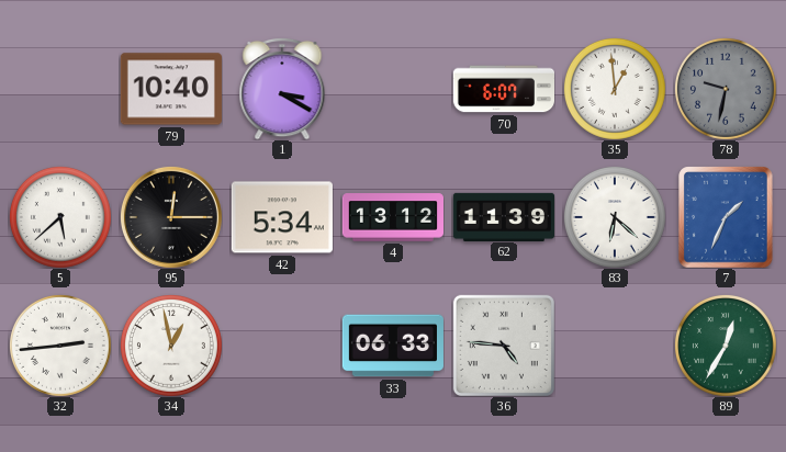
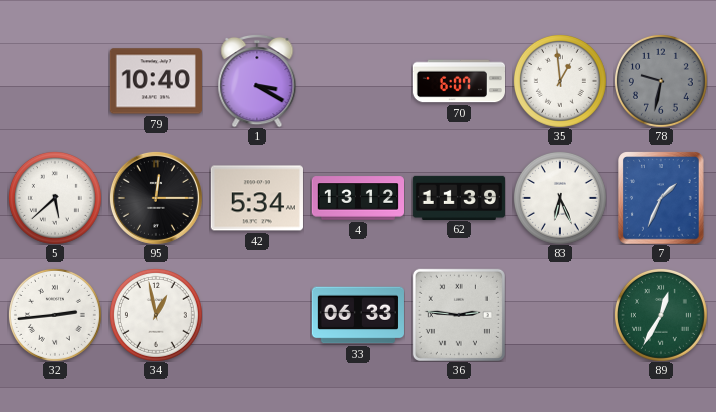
83: 6:22 -> 6:26
36: 4:46 -> 2:46
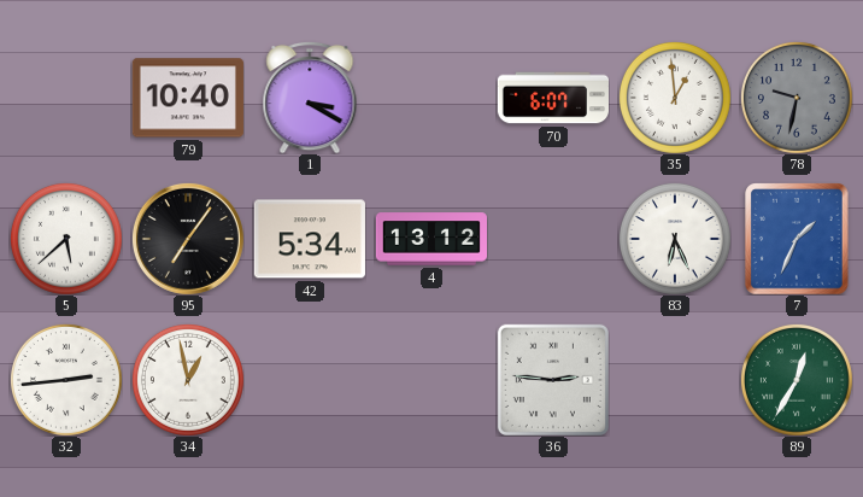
95: 12:15 -> 7:06
62: 11:39 -> none
33: 06:33 -> none
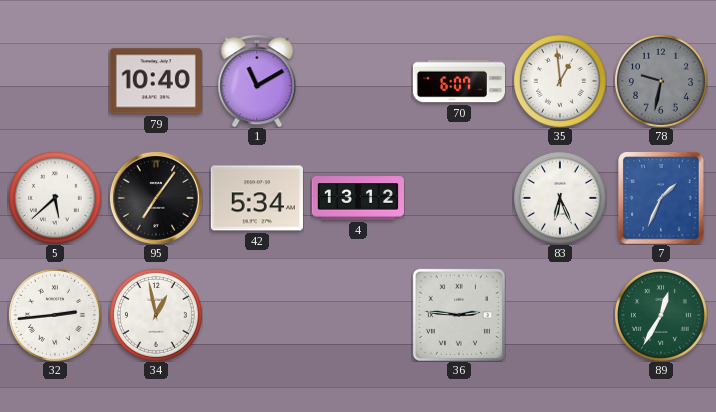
1: 3:20 -> 11:10
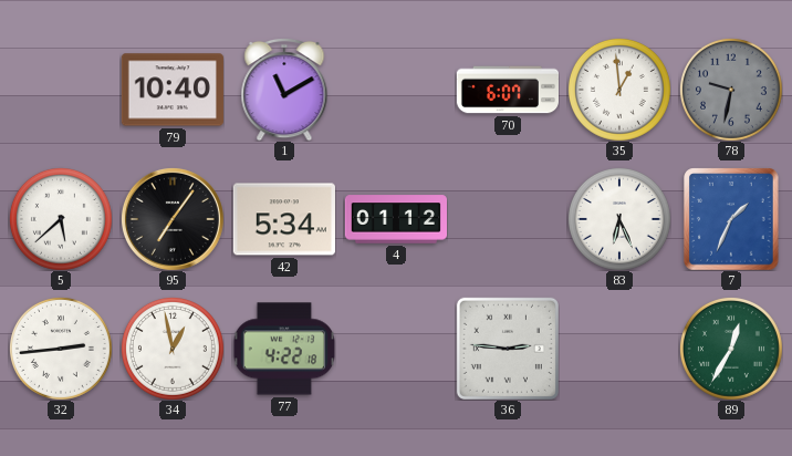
4: 13:12 -> 01:12
77: none -> 4:22
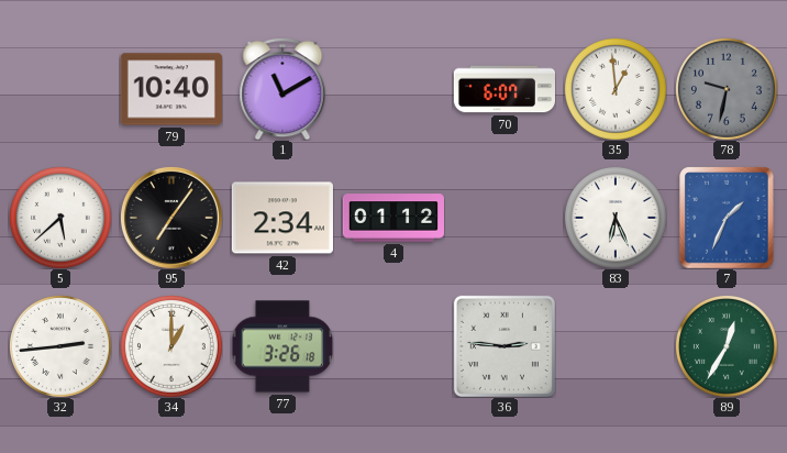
42: 5:34 -> 2:34
34: 12:58 -> 1:00
77: 4:22 -> 3:26
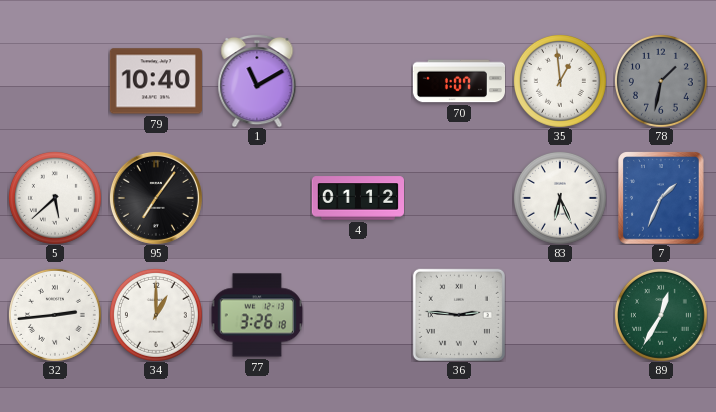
70: 6:07 -> 1:07
78: 9:32 -> 1:32
42: 2:34 -> none
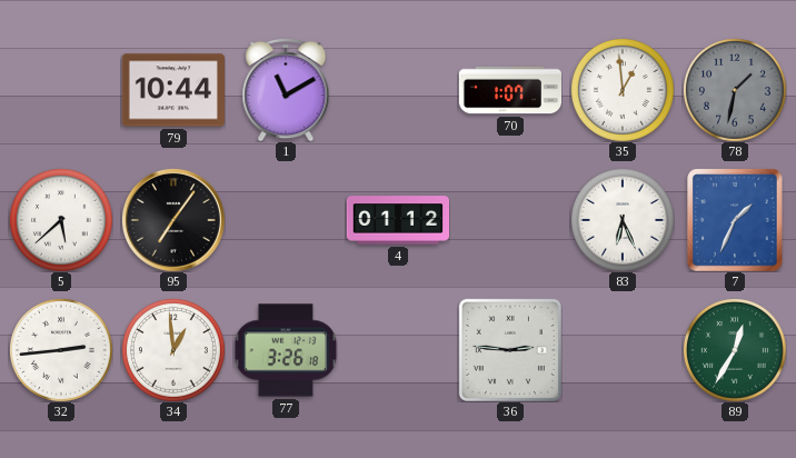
79: 10:40 -> 10:44
34: 1:00 -> 12:59
